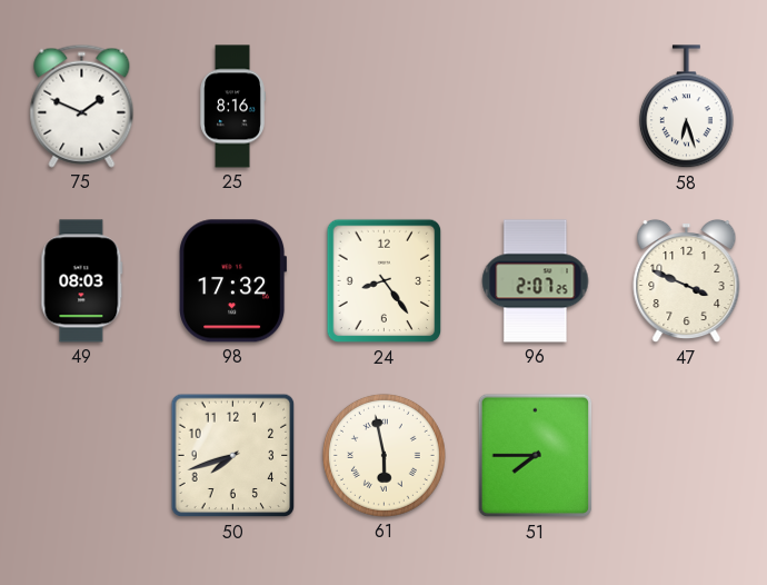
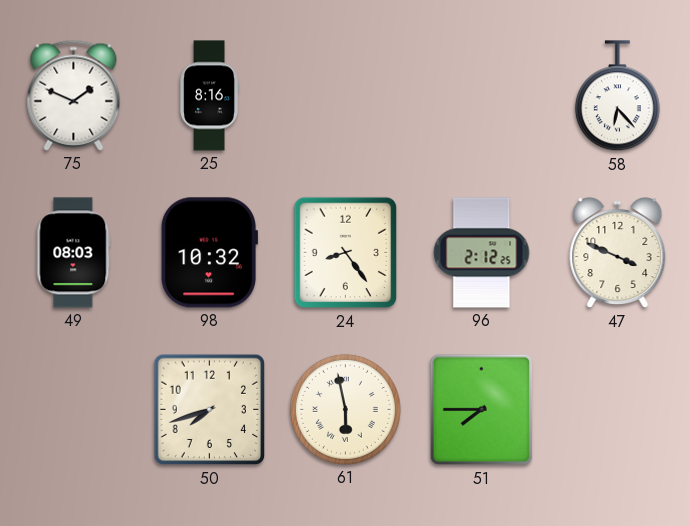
58: 6:27 -> 6:23
98: 17:32 -> 10:32
96: 2:07 -> 2:12
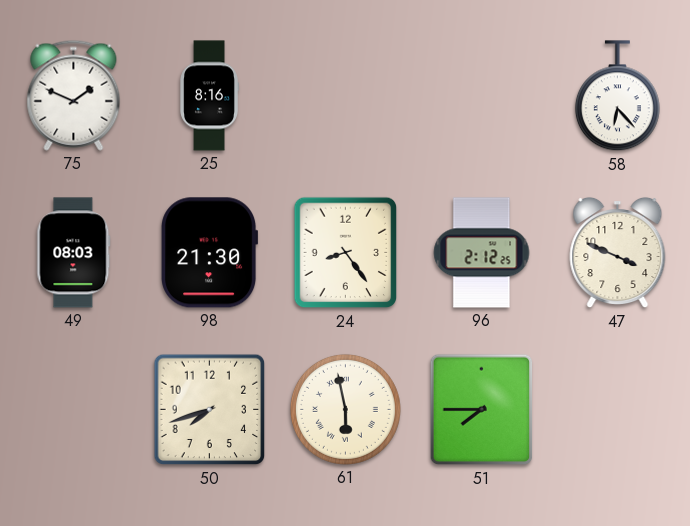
98: 10:32 -> 21:30
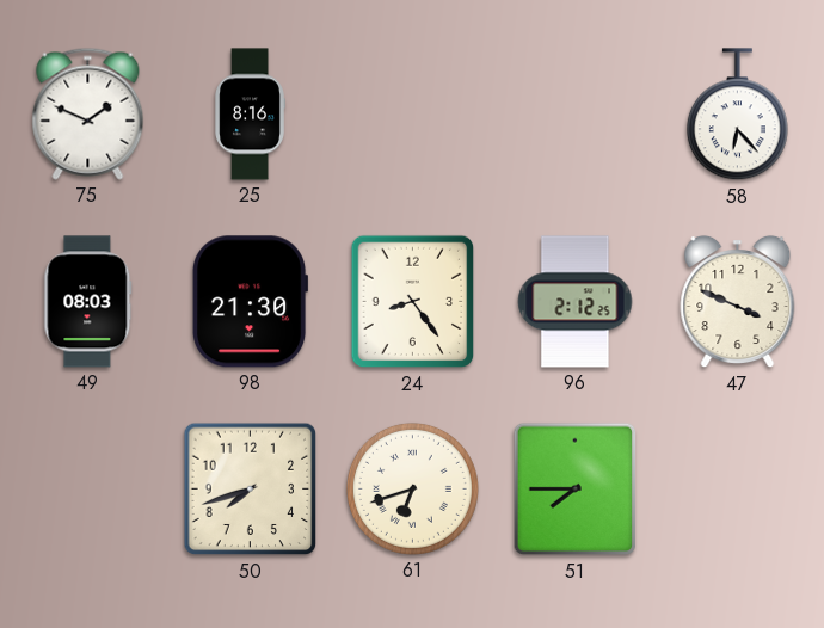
61: 5:58 -> 6:42
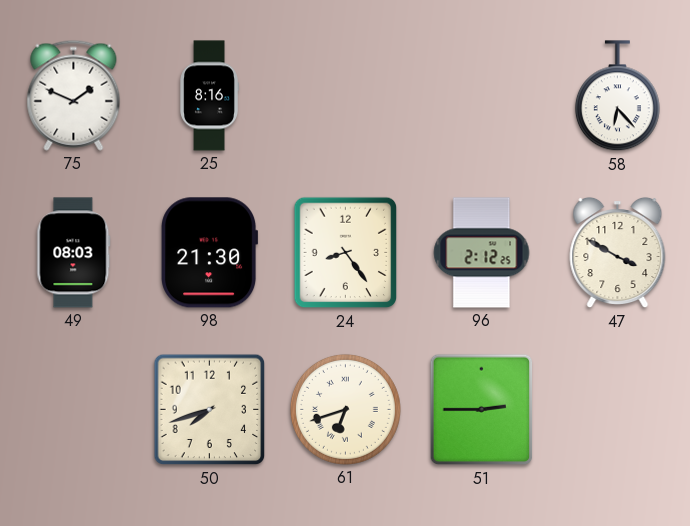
47: 3:49 -> 3:50
51: 7:45 -> 2:45
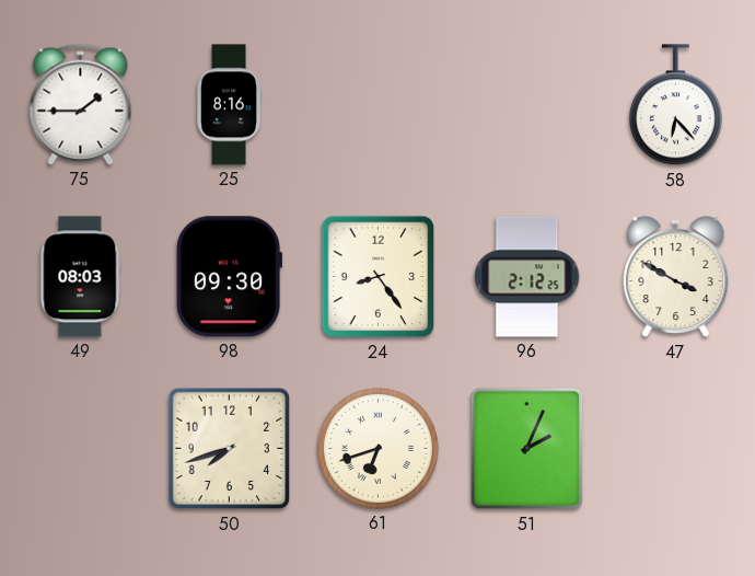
75: 1:49 -> 1:45
98: 21:30 -> 09:30
51: 2:45 -> 2:04
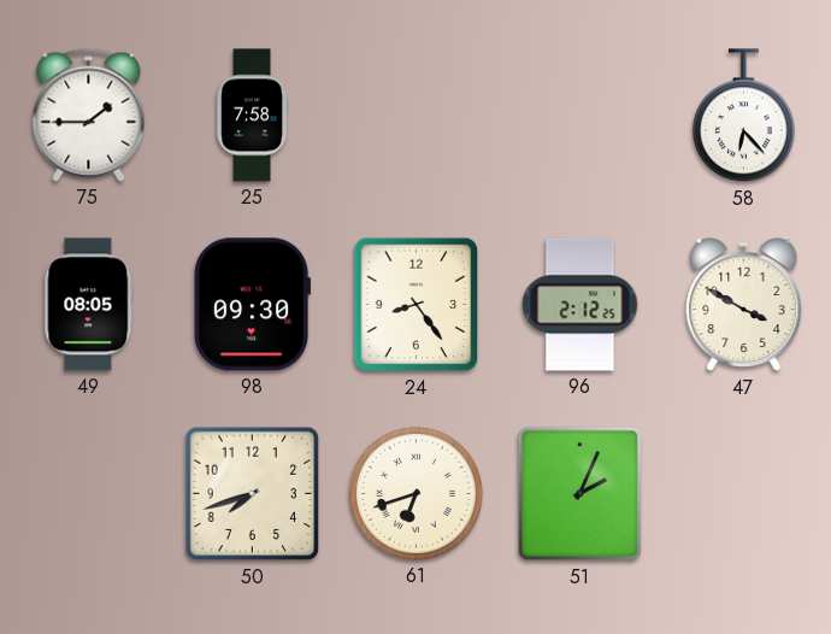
25: 8:16 -> 7:58
49: 08:03 -> 08:05
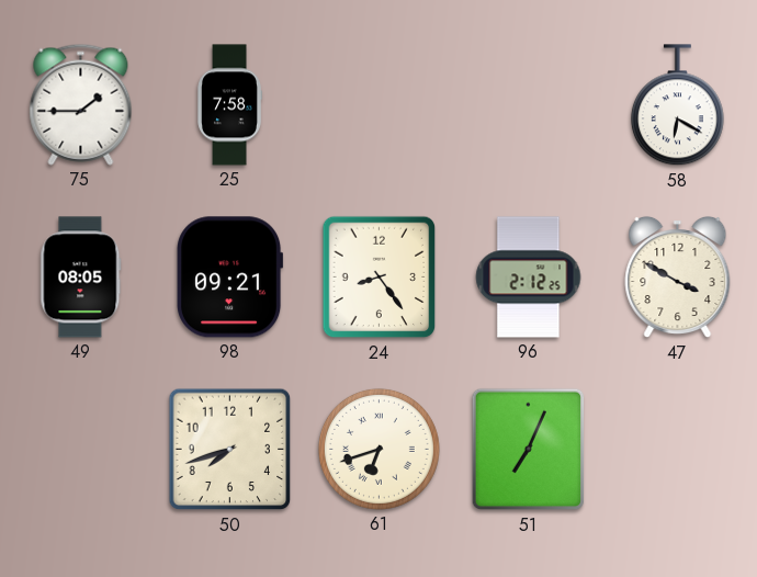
58: 6:23 -> 6:20
98: 09:30 -> 09:21
51: 2:04 -> 7:04
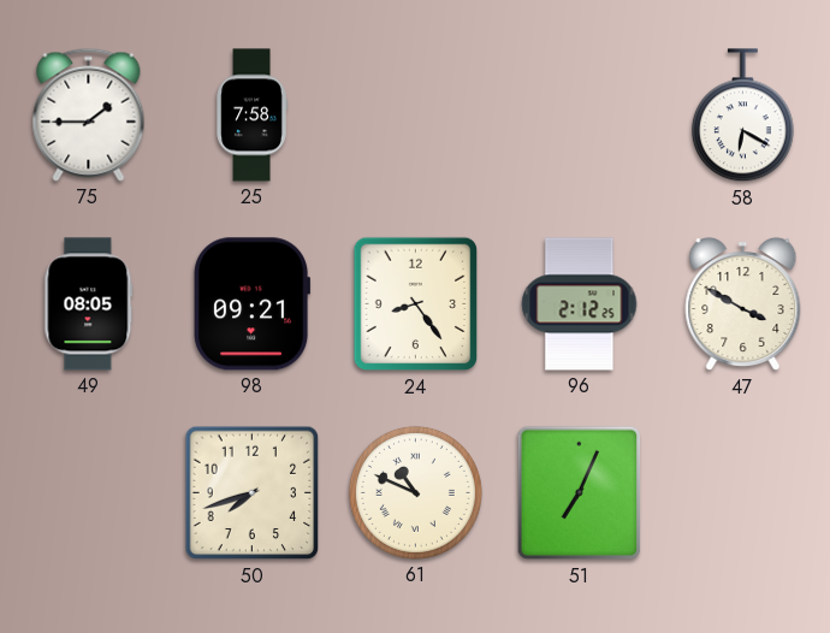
61: 6:42 -> 10:49
